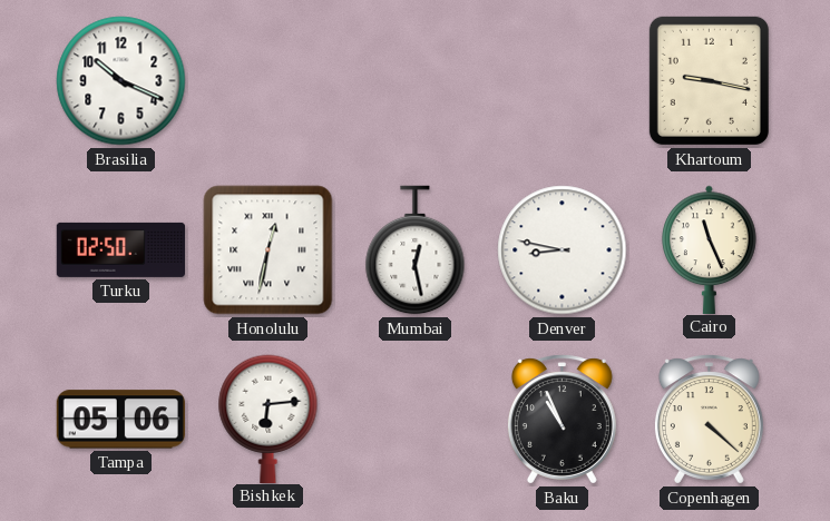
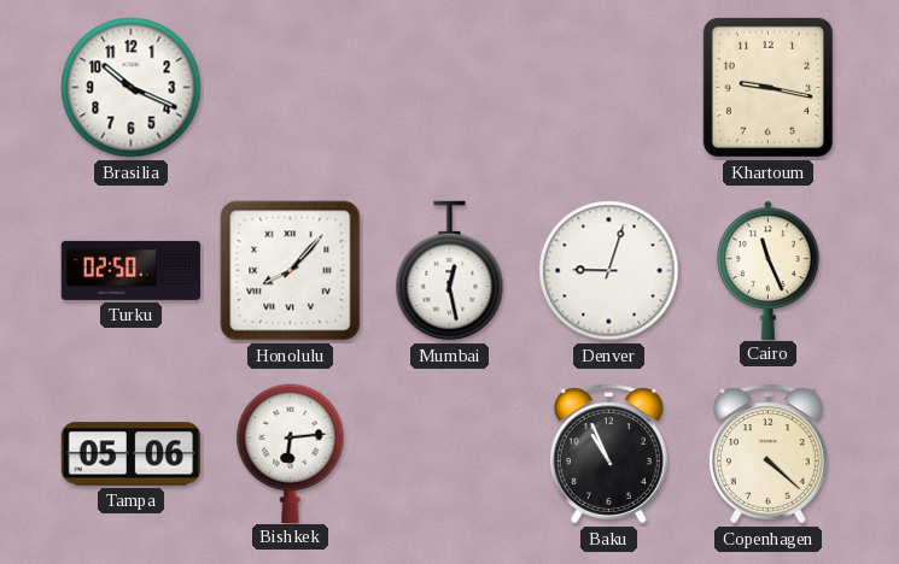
Honolulu: 12:32 -> 8:07
Denver: 8:47 -> 9:03
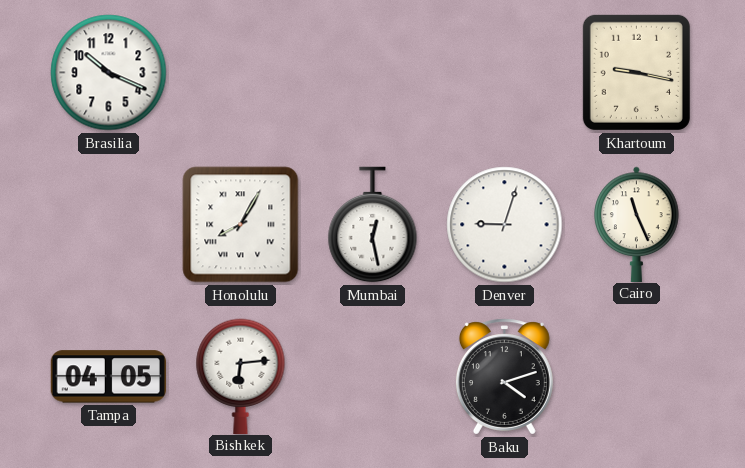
Turku: 02:50 -> none
Honolulu: 8:07 -> 8:05
Tampa: 05:06 -> 04:05
Baku: 10:56 -> 4:12
Copenhagen: 4:22 -> none
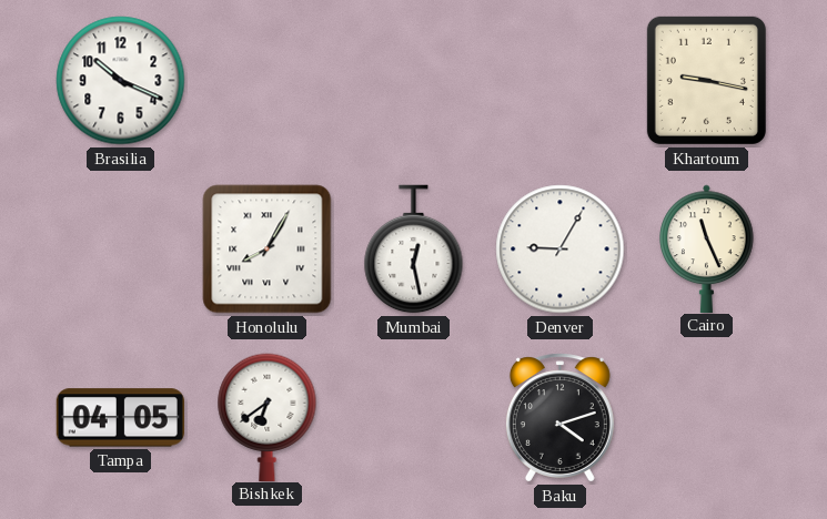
Denver: 9:03 -> 9:05
Bishkek: 6:14 -> 6:39
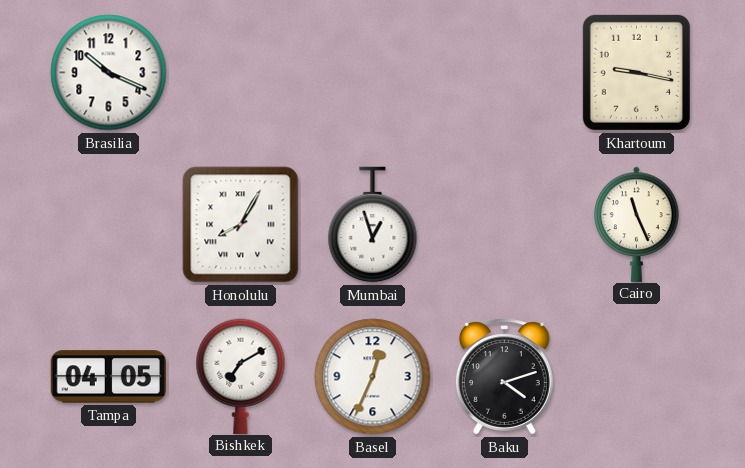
Mumbai: 12:28 -> 12:57
Denver: 9:05 -> none
Bishkek: 6:39 -> 7:10
Basel: none -> 12:34
